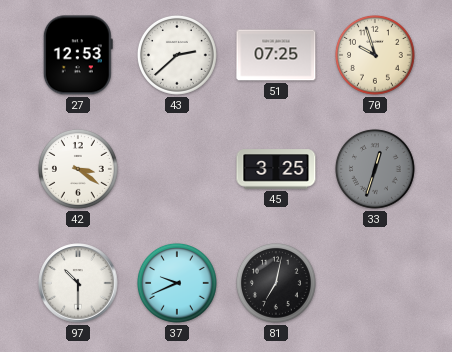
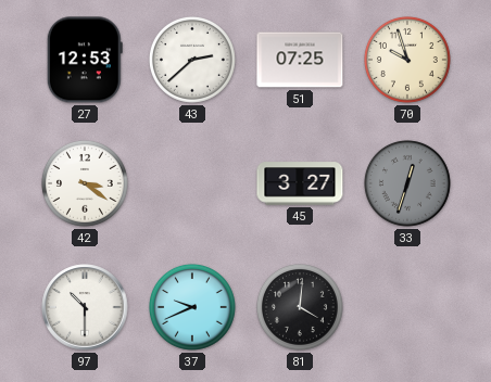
45: 3:25 -> 3:27
81: 7:02 -> 4:01
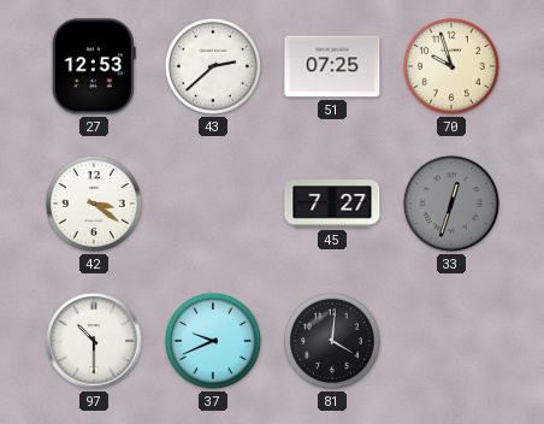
45: 3:27 -> 7:27
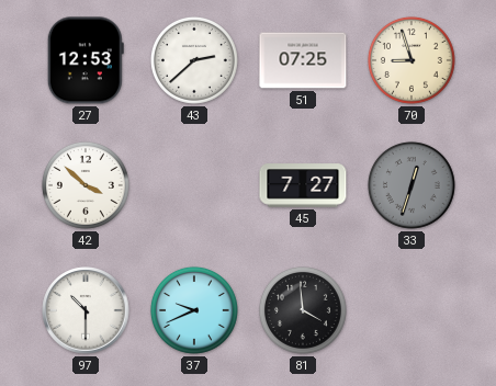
70: 9:57 -> 8:57
42: 3:21 -> 3:52
81: 4:01 -> 3:59
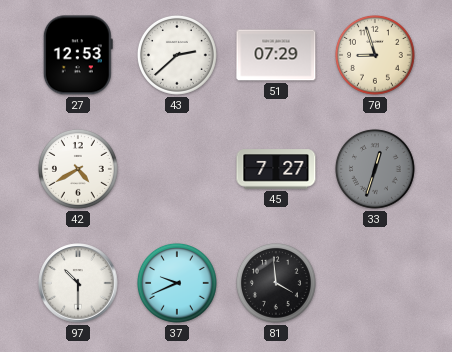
51: 07:25 -> 07:29
42: 3:52 -> 4:40
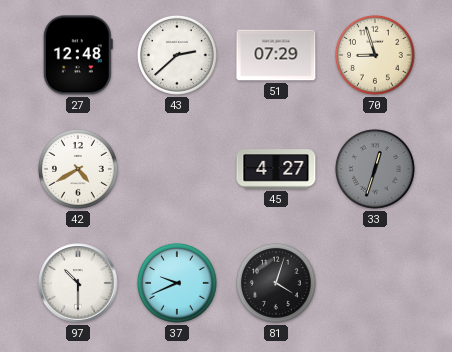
27: 12:53 -> 12:48
45: 7:27 -> 4:27
81: 3:59 -> 4:03
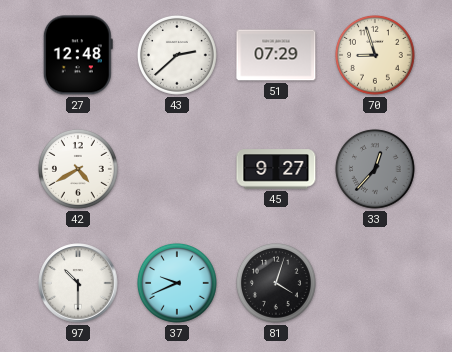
45: 4:27 -> 9:27
33: 12:33 -> 12:37
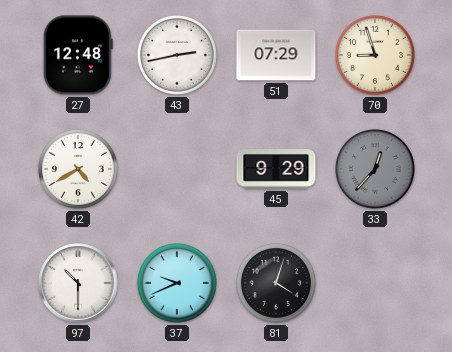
43: 2:38 -> 2:43
45: 9:27 -> 9:29
